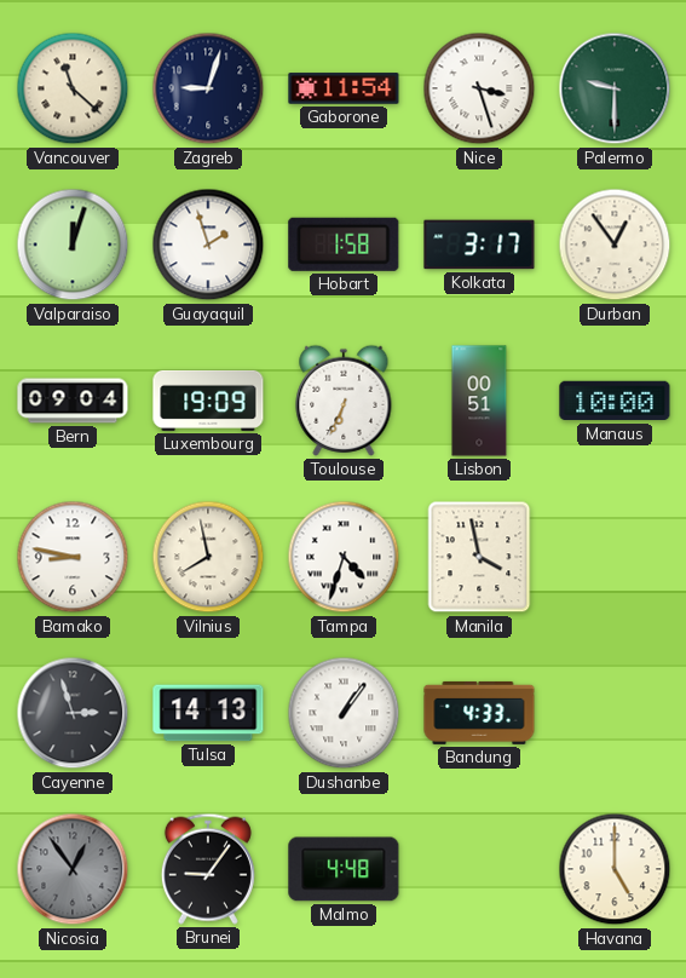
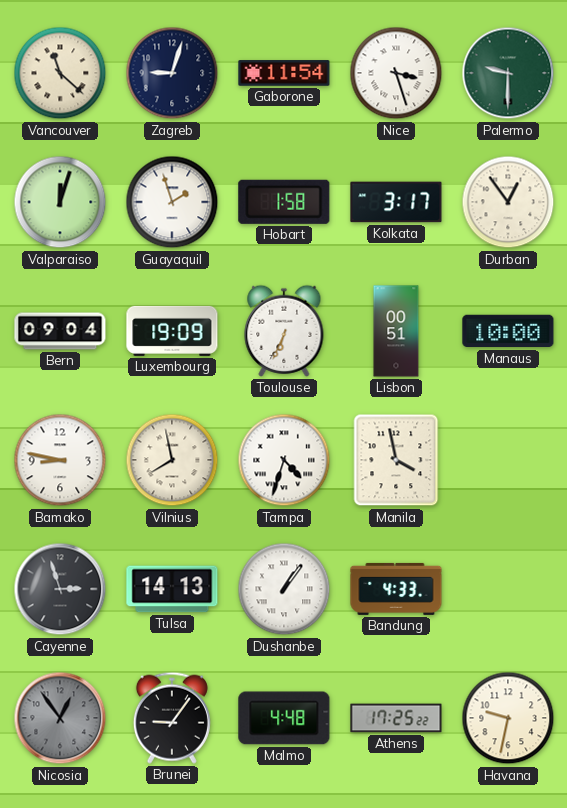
Athens: none -> 17:25
Havana: 5:00 -> 9:32
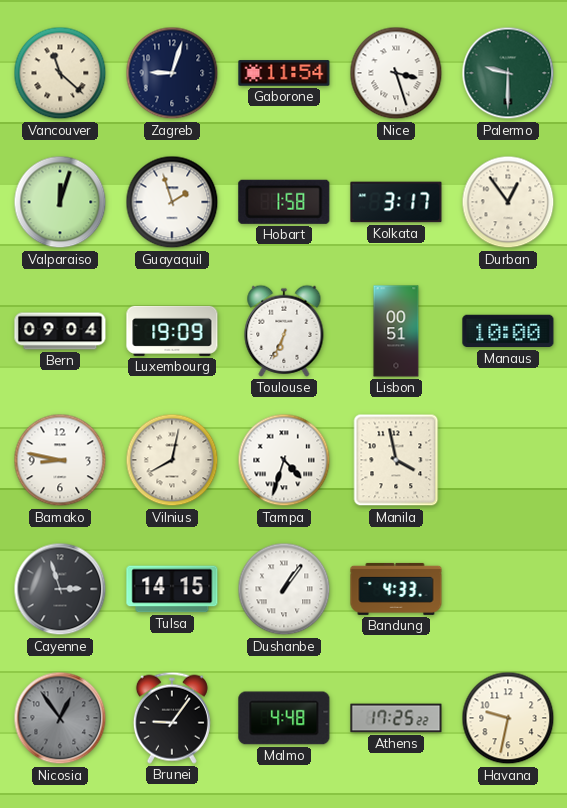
Vilnius: 7:58 -> 8:02
Tulsa: 14:13 -> 14:15
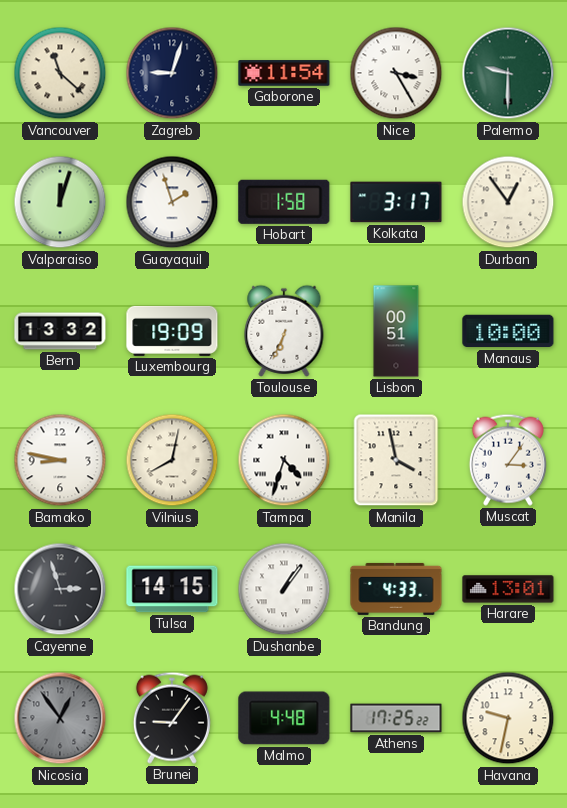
Nice: 3:27 -> 3:25
Bern: 09:04 -> 13:32
Muscat: none -> 3:06
Harare: none -> 13:01
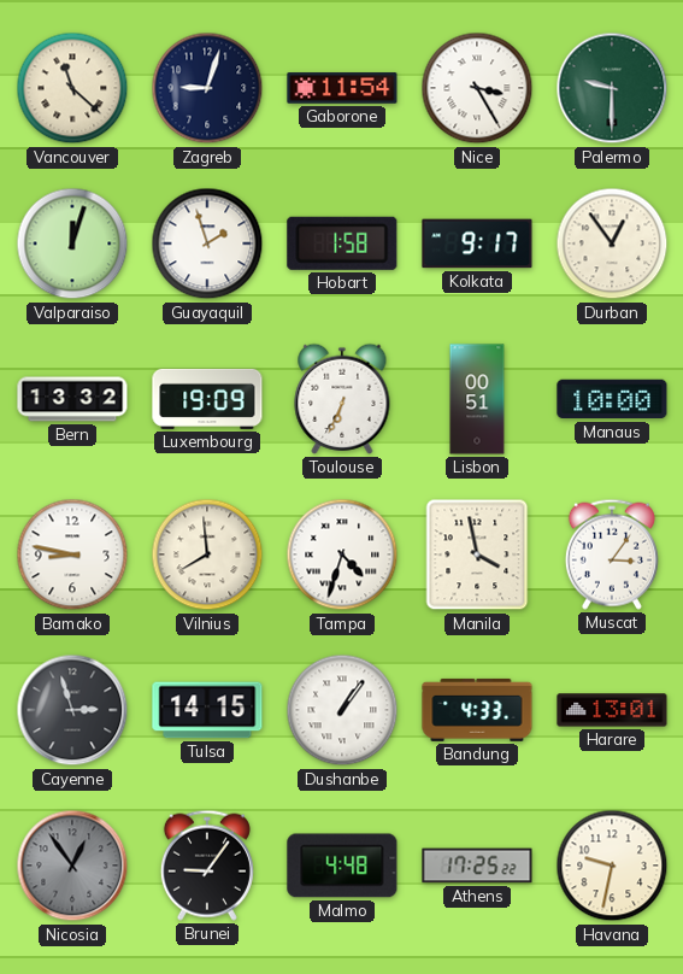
Kolkata: 3:17 -> 9:17
Vilnius: 8:02 -> 7:59
